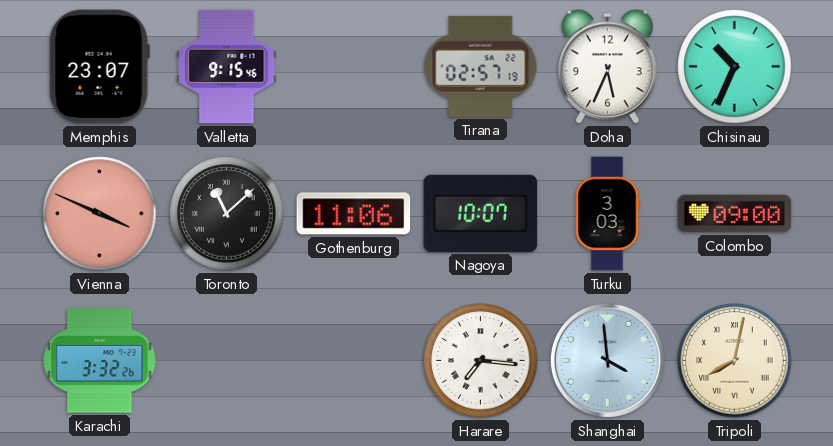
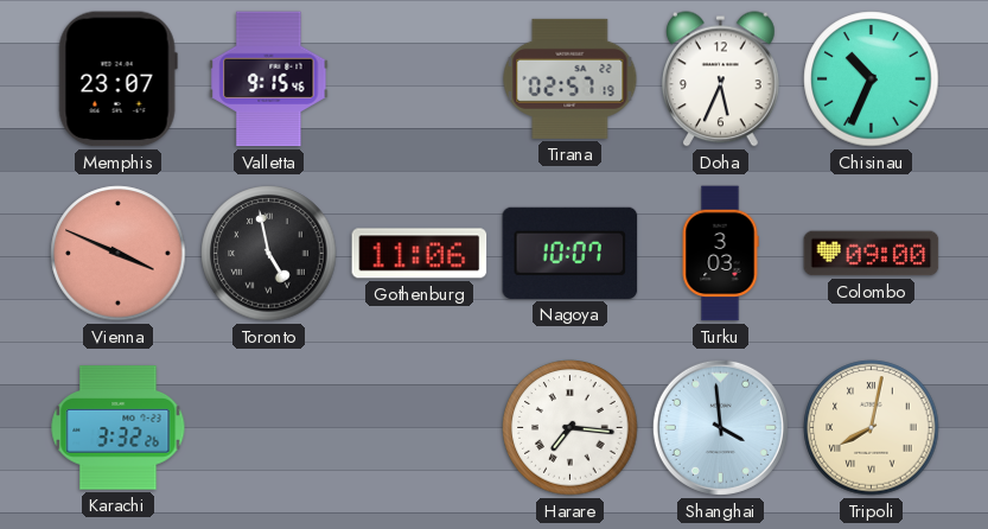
Toronto: 11:08 -> 4:58
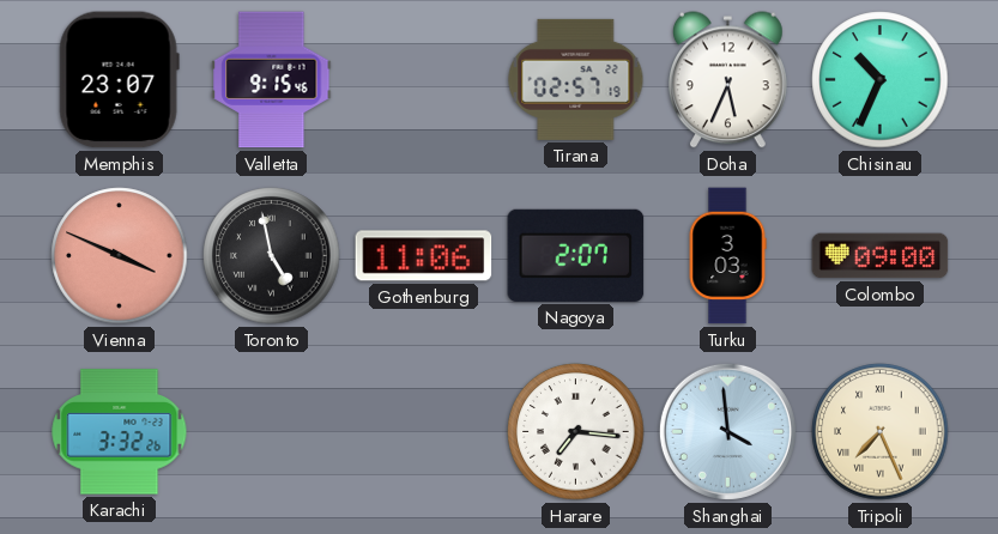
Nagoya: 10:07 -> 2:07
Tripoli: 8:02 -> 7:26
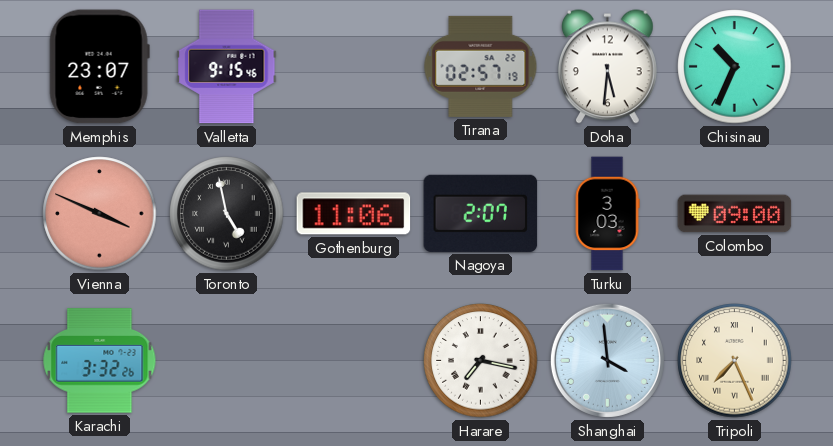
Doha: 5:34 -> 5:31
Harare: 7:16 -> 7:17
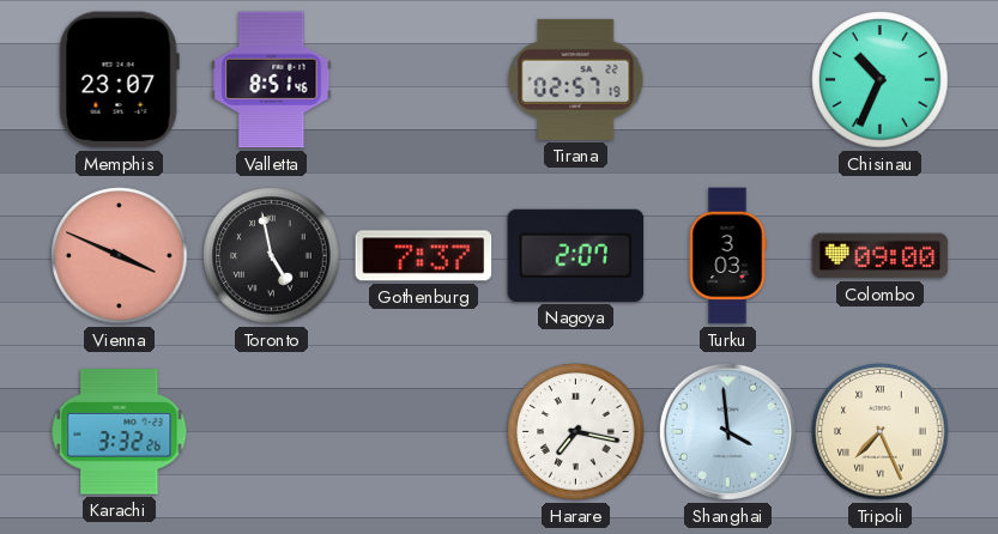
Valletta: 9:15 -> 8:51
Doha: 5:31 -> none
Gothenburg: 11:06 -> 7:37
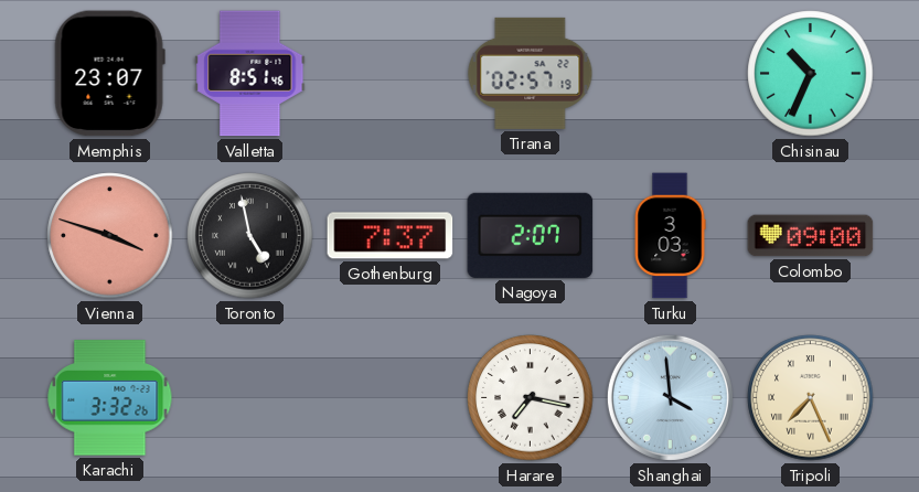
Vienna: 3:49 -> 3:48
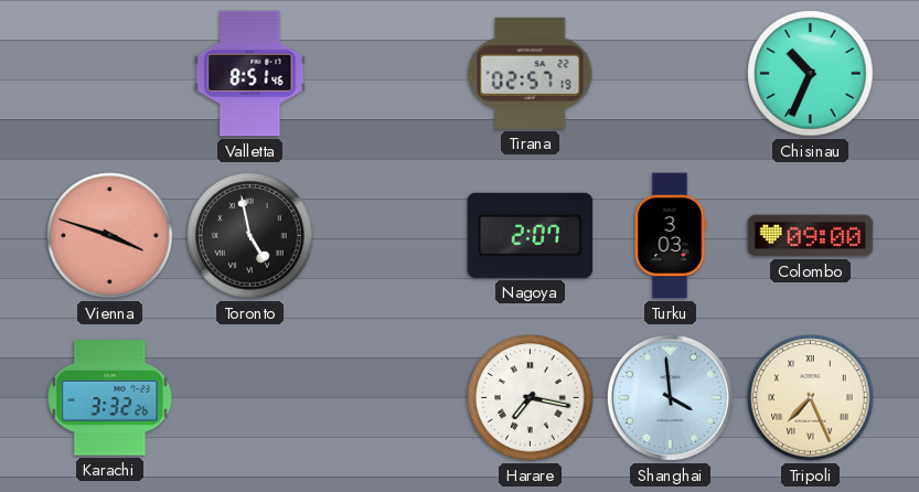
Memphis: 23:07 -> none
Gothenburg: 7:37 -> none
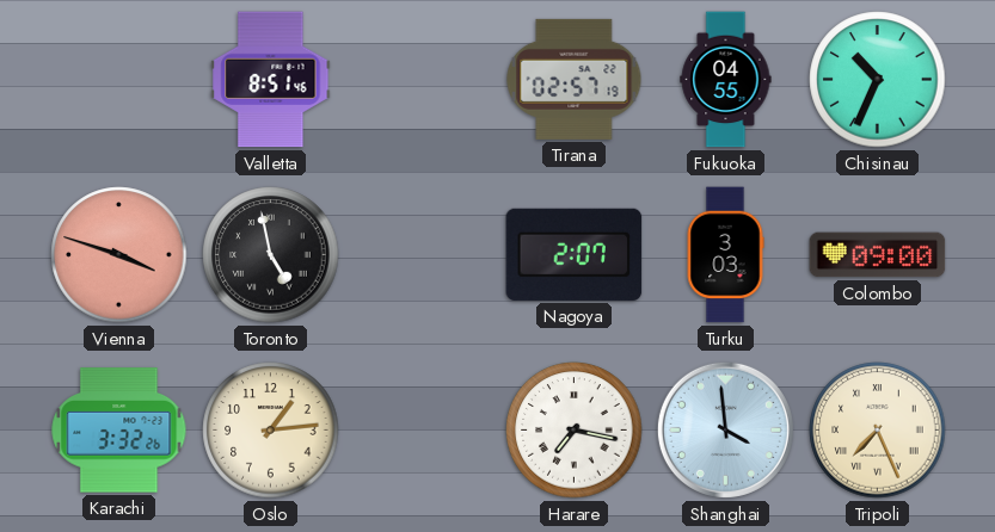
Fukuoka: none -> 04:55
Oslo: none -> 1:14
